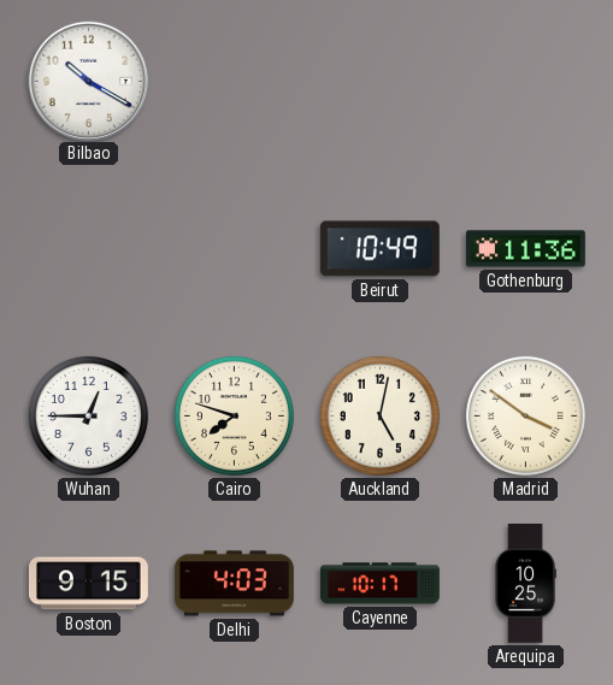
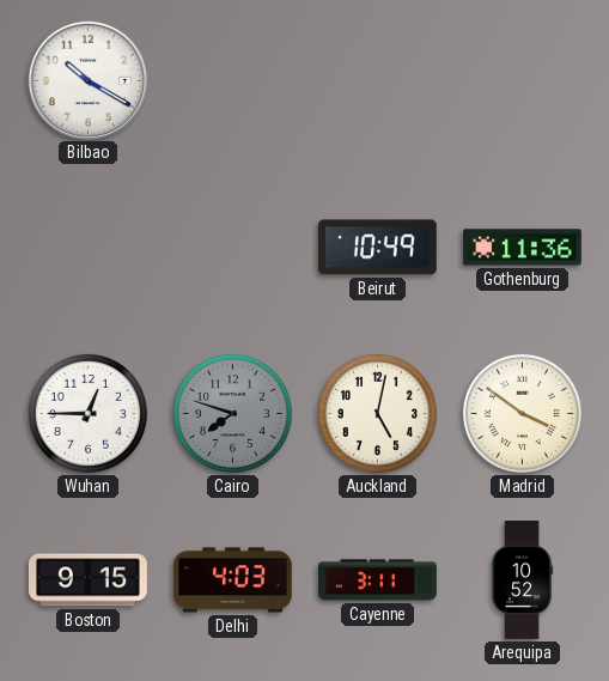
Cairo dial: cream -> grey
Cayenne: 10:17 -> 3:11
Arequipa: 10:25 -> 10:52
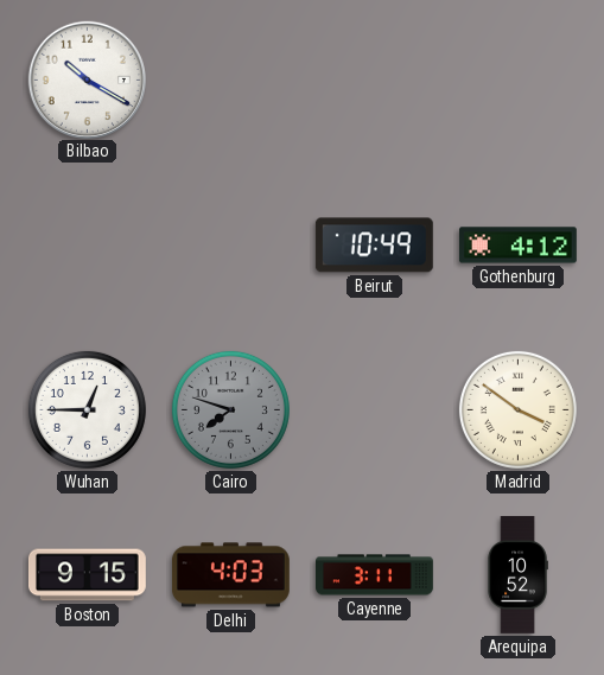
Gothenburg: 11:36 -> 4:12
Auckland: 5:02 -> none
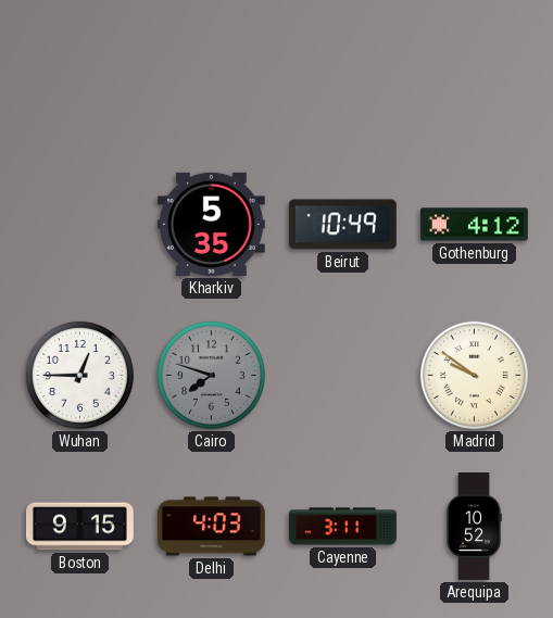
Bilbao: 10:20 -> none
Kharkiv: none -> 5:35
Madrid: 3:51 -> 9:51
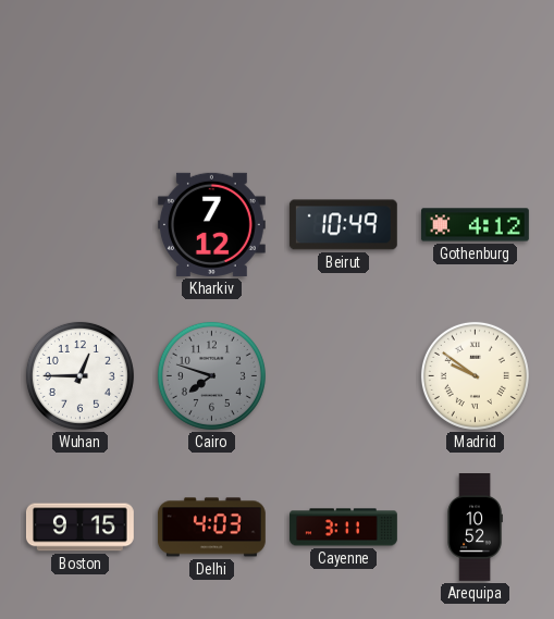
Kharkiv: 5:35 -> 7:12
